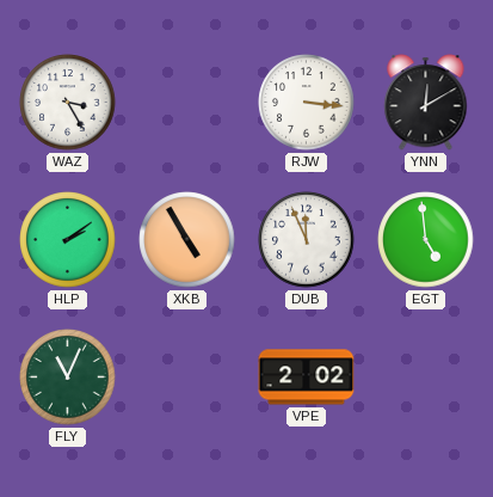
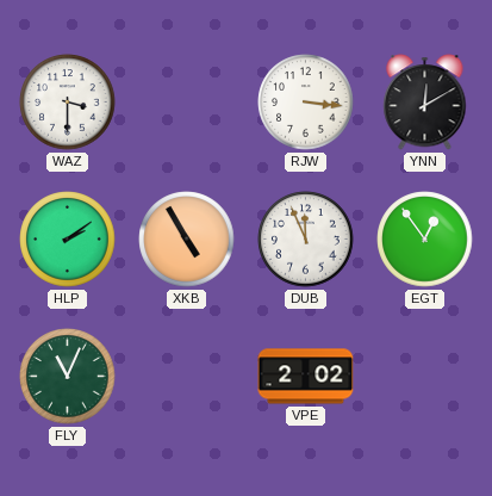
WAZ: 3:25 -> 3:30
EGT: 4:59 -> 12:54
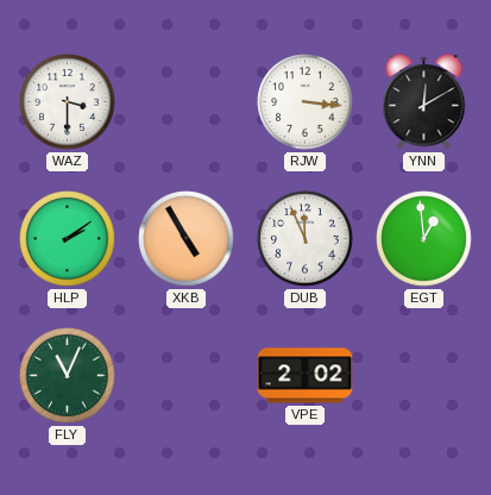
EGT: 12:54 -> 12:59
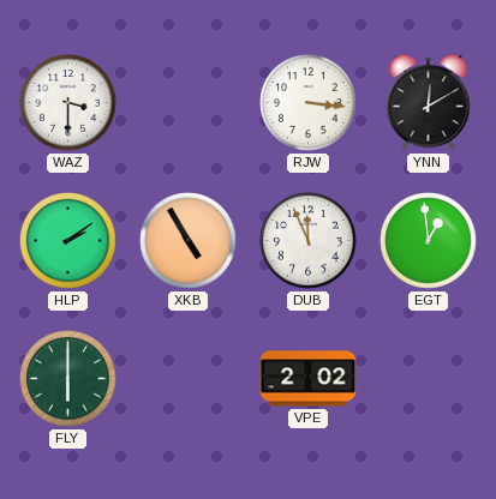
FLY: 11:04 -> 6:00
